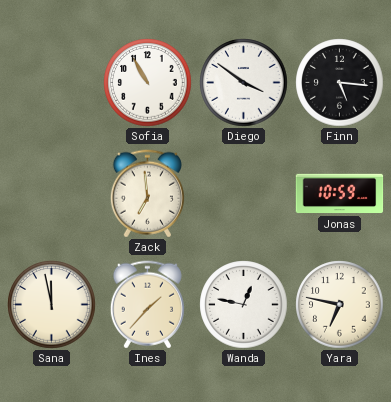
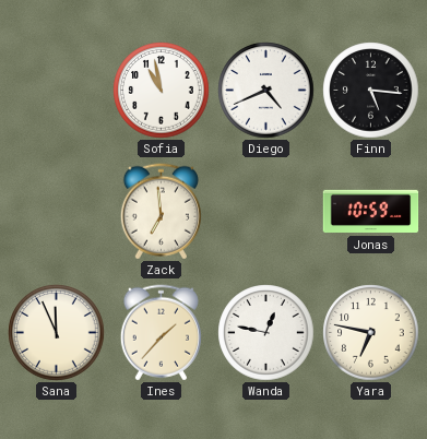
Sofia: 10:55 -> 10:58
Diego: 3:51 -> 4:41
Sana: 11:58 -> 11:56
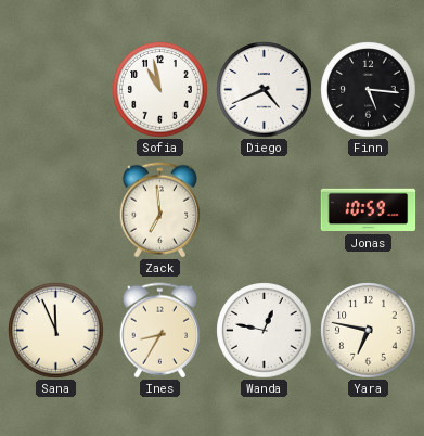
Ines: 1:37 -> 8:35
